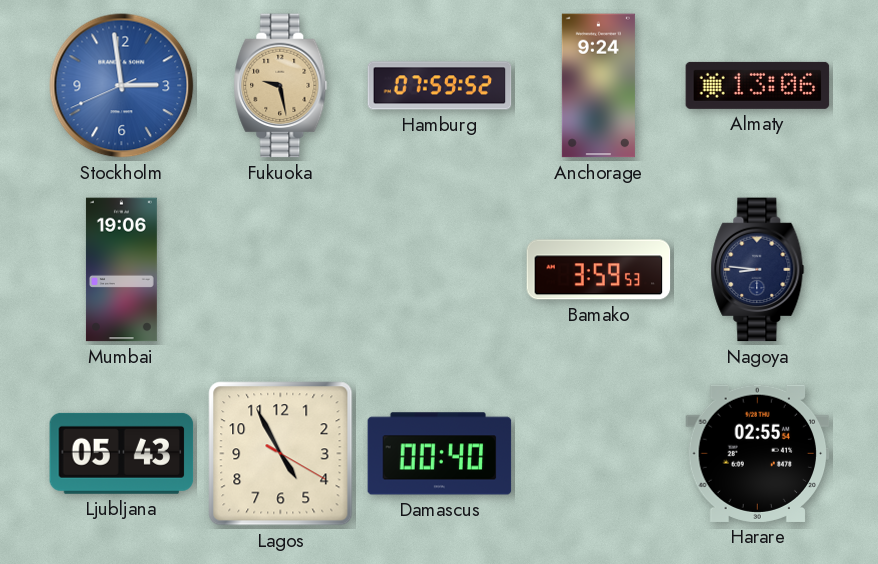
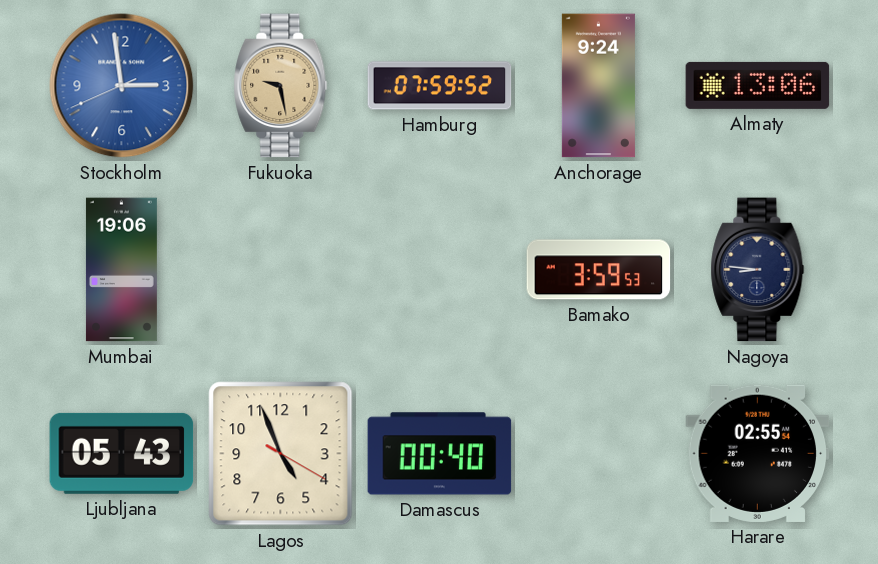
Lagos: 4:55 -> 4:56
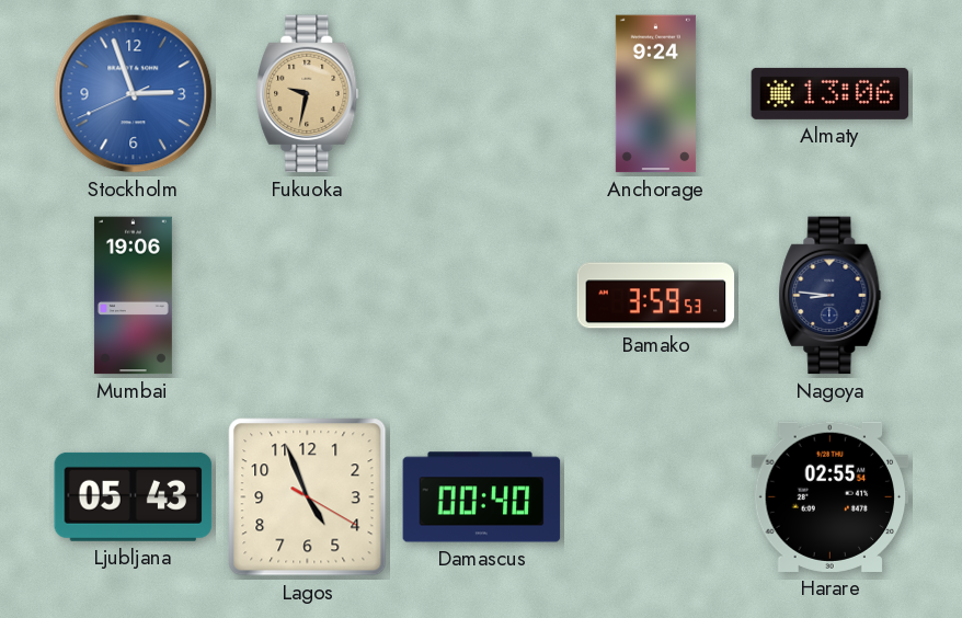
Stockholm: 2:58 -> 2:56
Fukuoka: 9:28 -> 9:32
Hamburg: 07:59 -> none
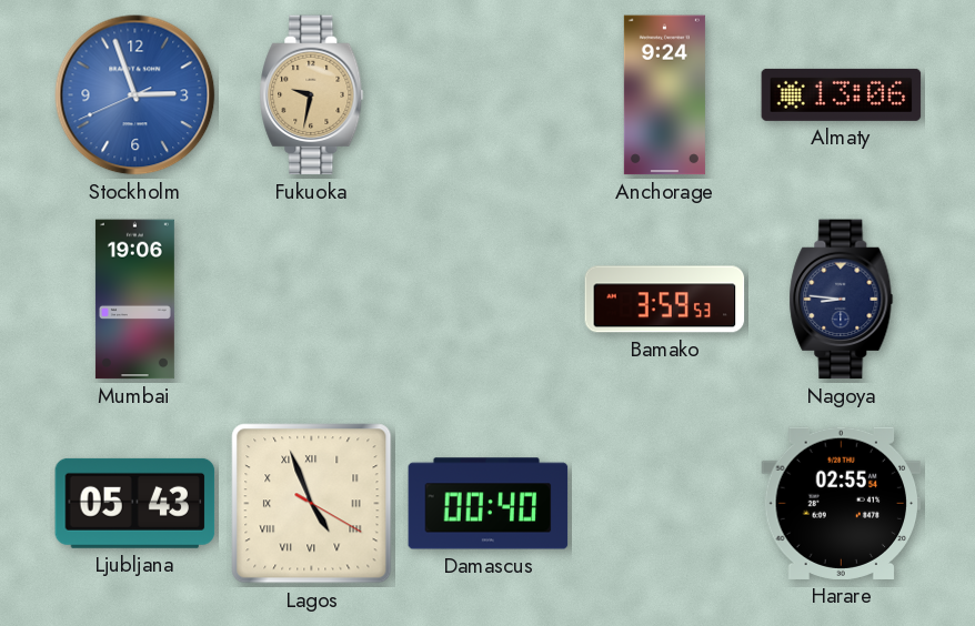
Lagos numerals: Arabic -> Roman
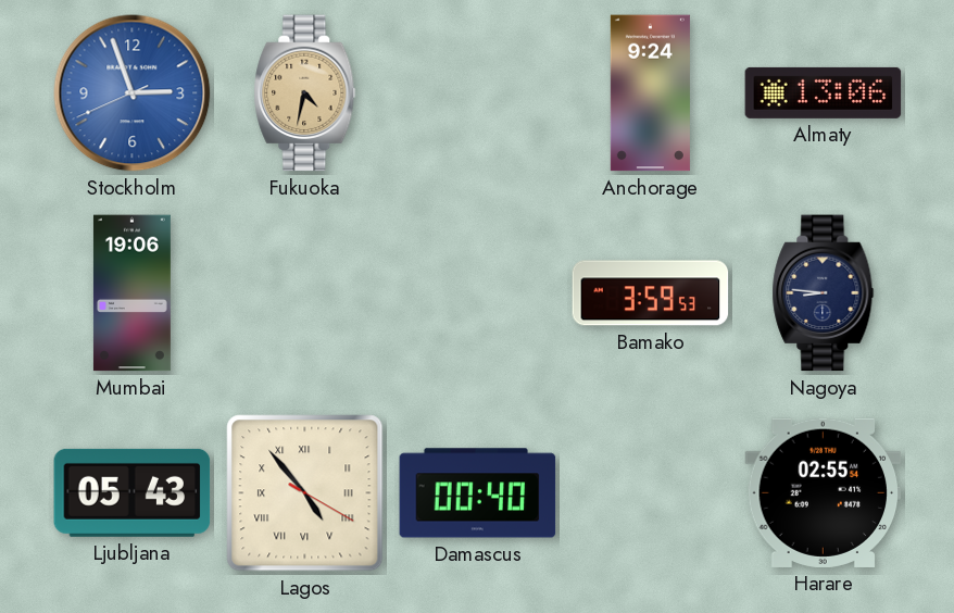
Fukuoka: 9:32 -> 4:32
Lagos: 4:56 -> 4:53
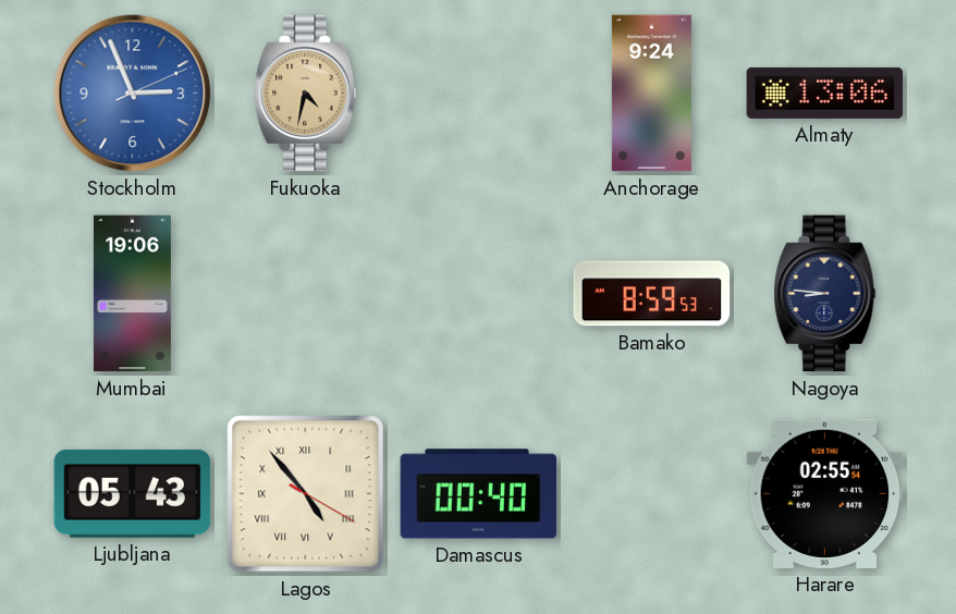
Stockholm: 2:56:41 -> 2:56:11
Bamako: 3:59 -> 8:59
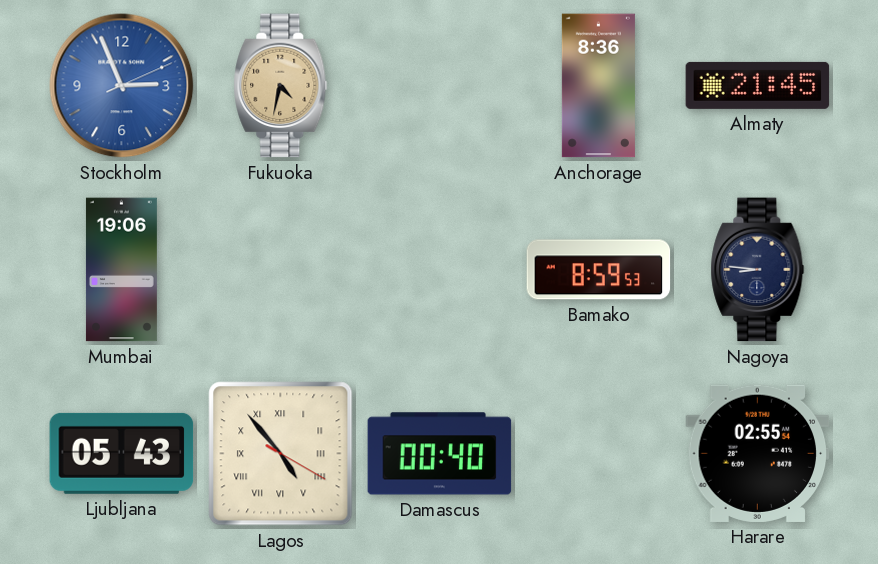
Anchorage: 9:24 -> 8:36
Almaty: 13:06 -> 21:45
